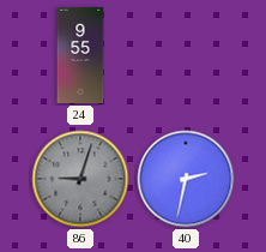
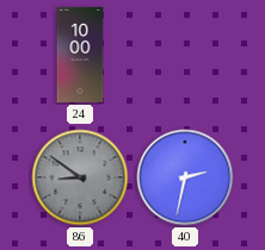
24: 9:55 -> 10:00
86: 9:03 -> 8:51
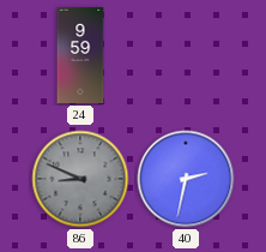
24: 10:00 -> 9:59
86: 8:51 -> 8:49
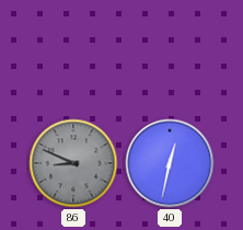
24: 9:59 -> none
40: 2:32 -> 12:32
